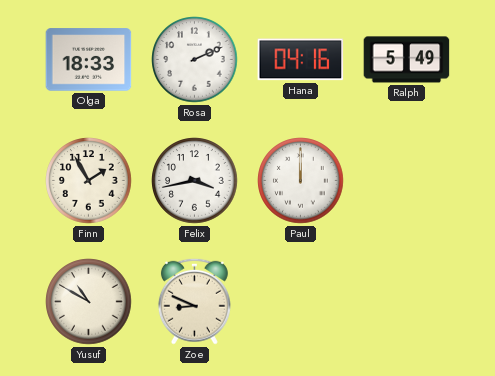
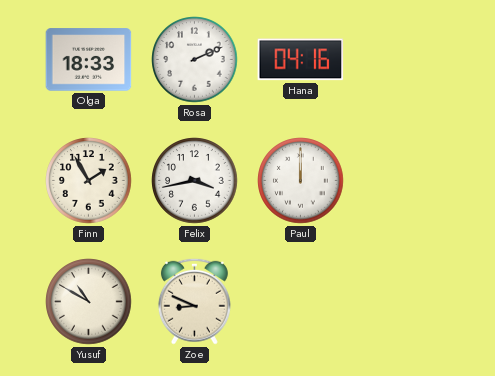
Ralph: 5:49 -> none
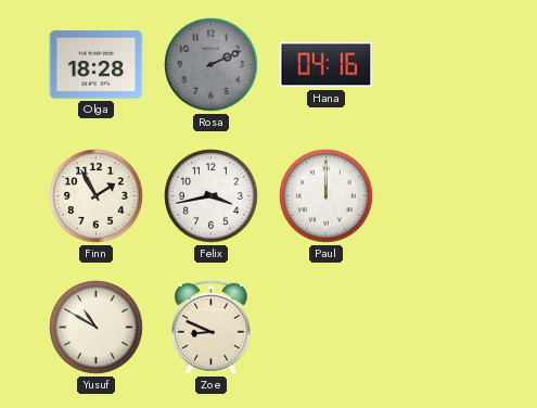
Olga: 18:33 -> 18:28
Rosa dial: white -> grey
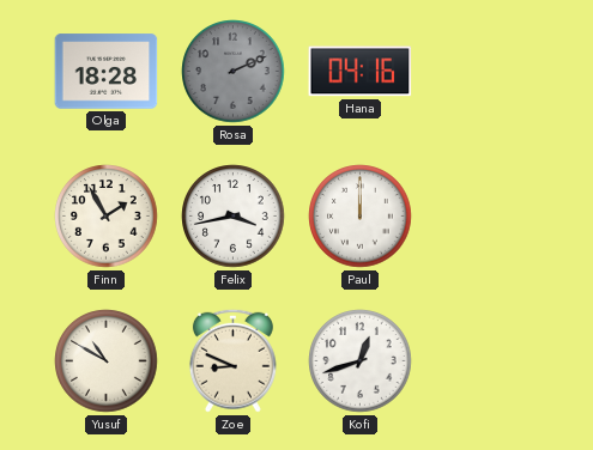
Kofi: none -> 12:42
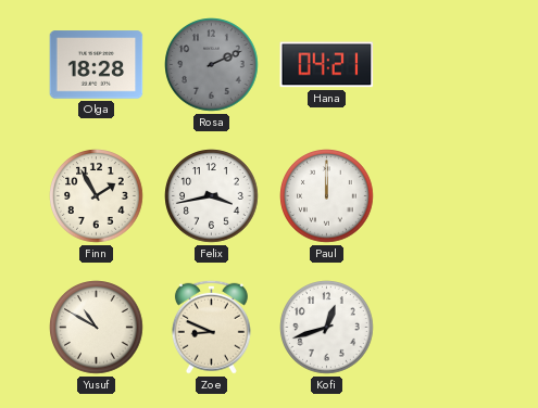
Hana: 04:16 -> 04:21
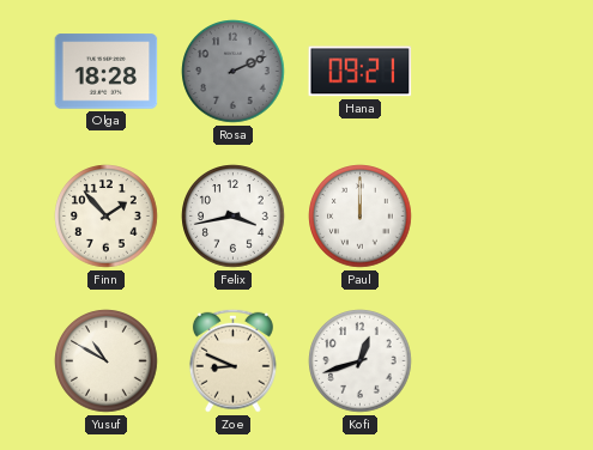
Hana: 04:21 -> 09:21
Finn: 1:55 -> 1:53
